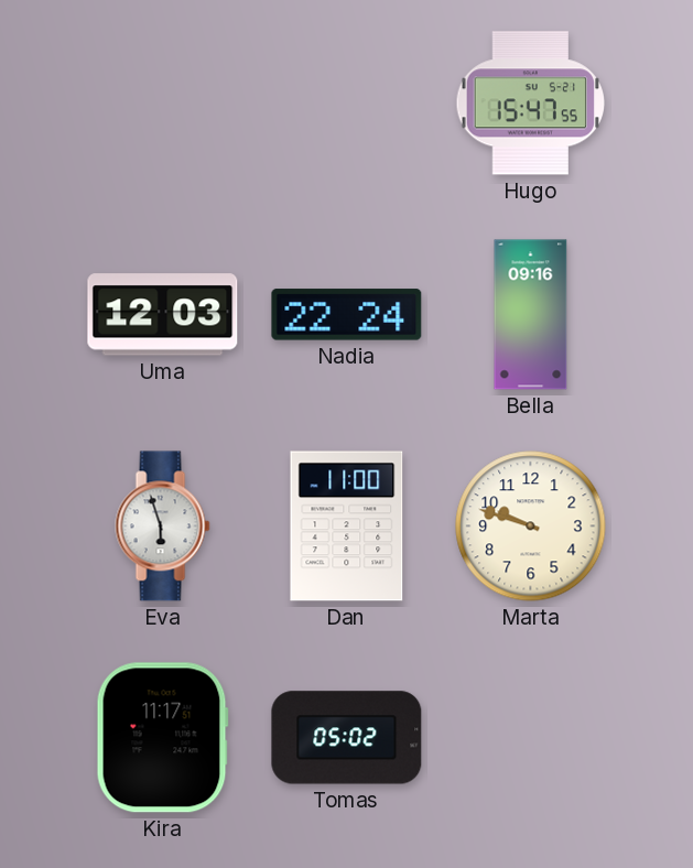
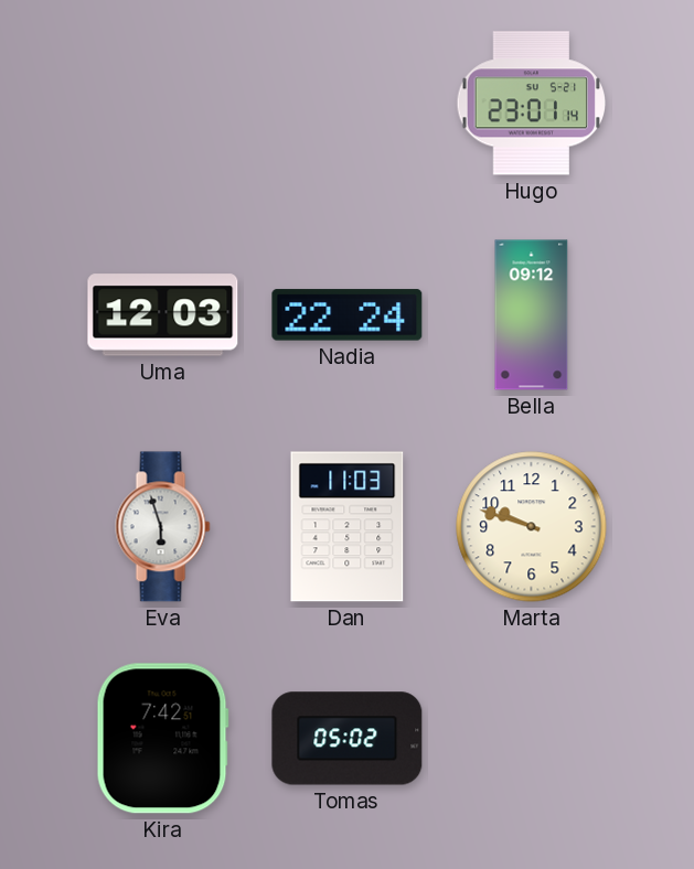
Hugo: 15:47 -> 23:01
Bella: 09:16 -> 09:12
Dan: 11:00 -> 11:03
Kira: 11:17 -> 7:42
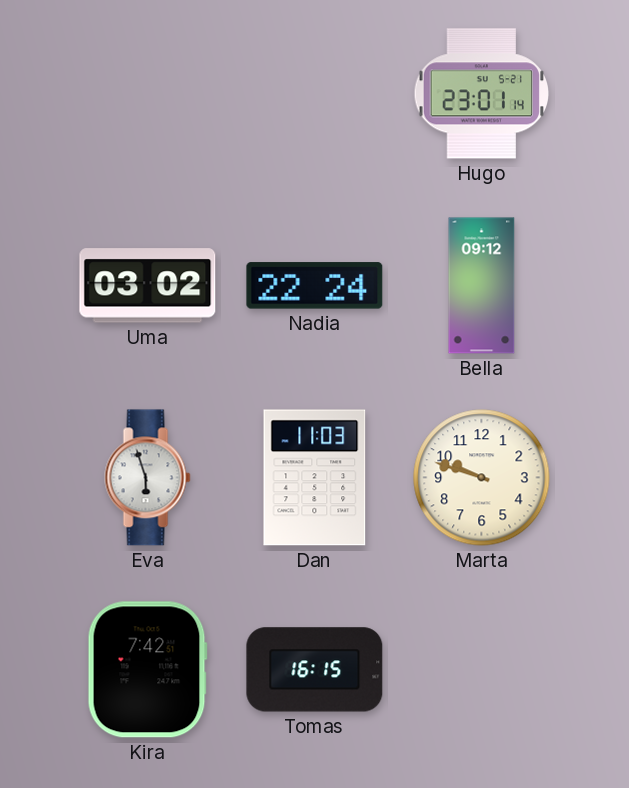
Uma: 12:03 -> 03:02
Tomas: 05:02 -> 16:15
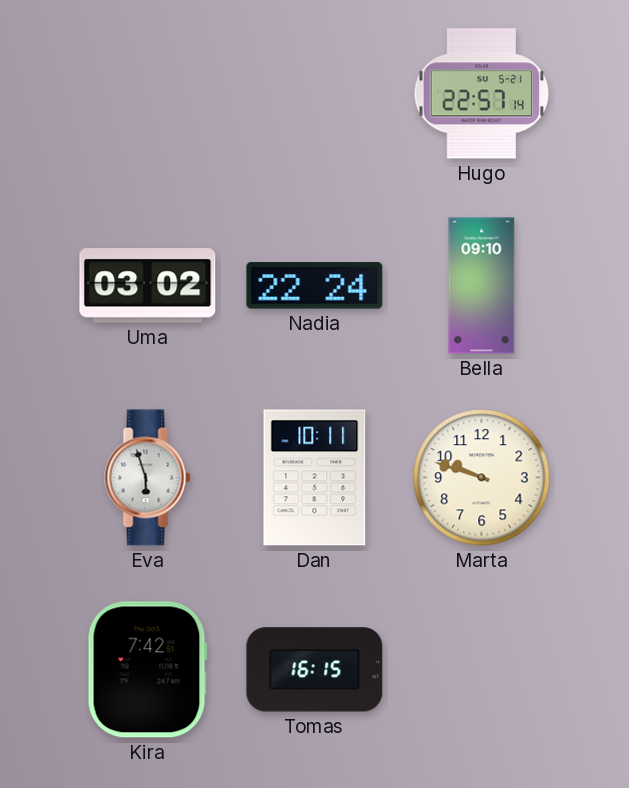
Hugo: 23:01 -> 22:57
Bella: 09:12 -> 09:10
Dan: 11:03 -> 10:11
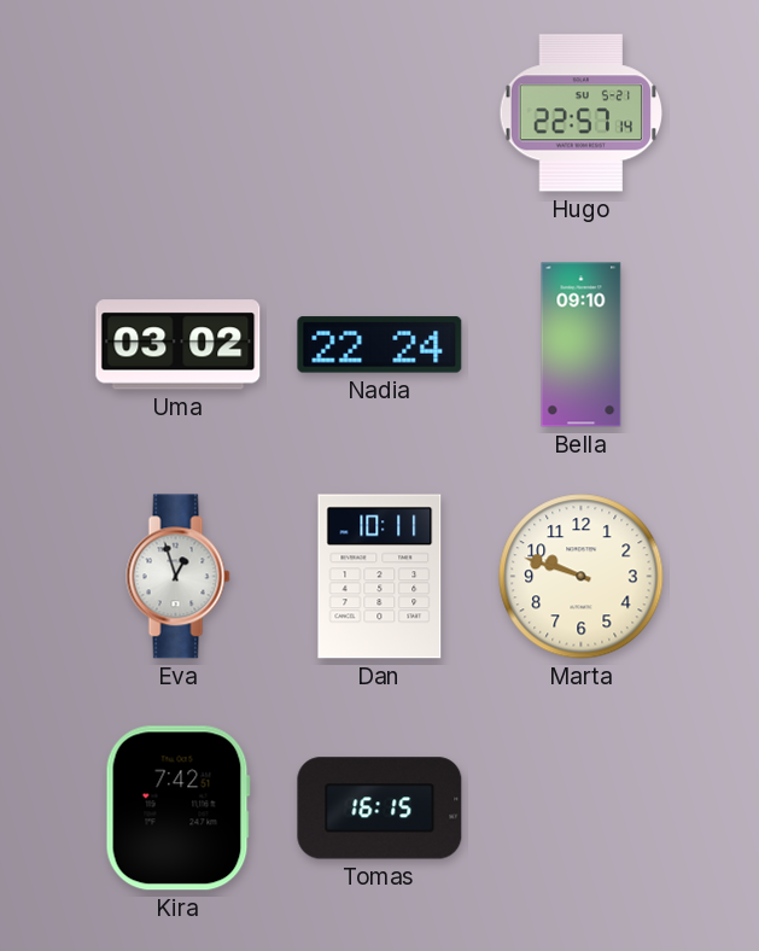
Eva: 5:57 -> 12:57
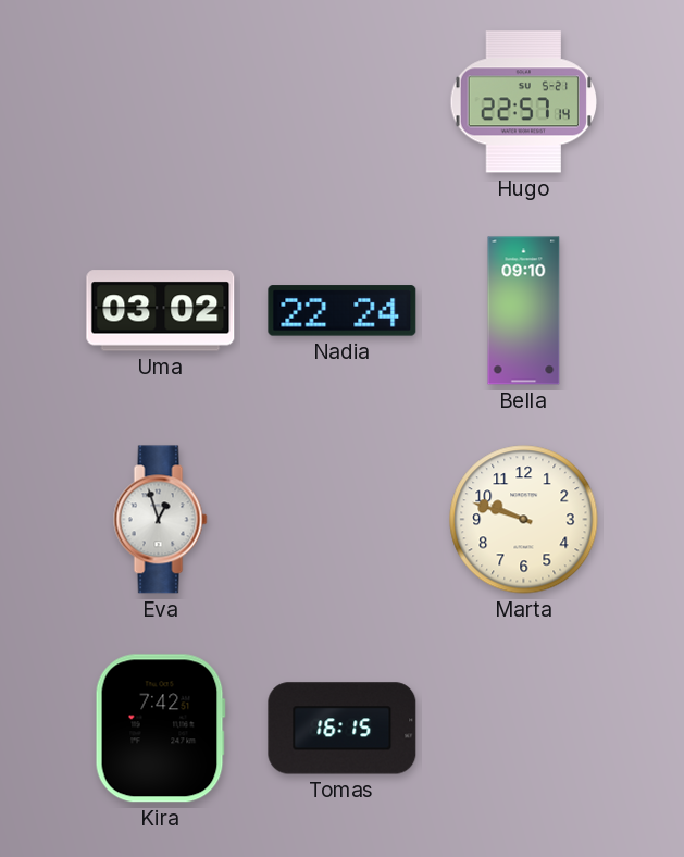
Dan: 10:11 -> none
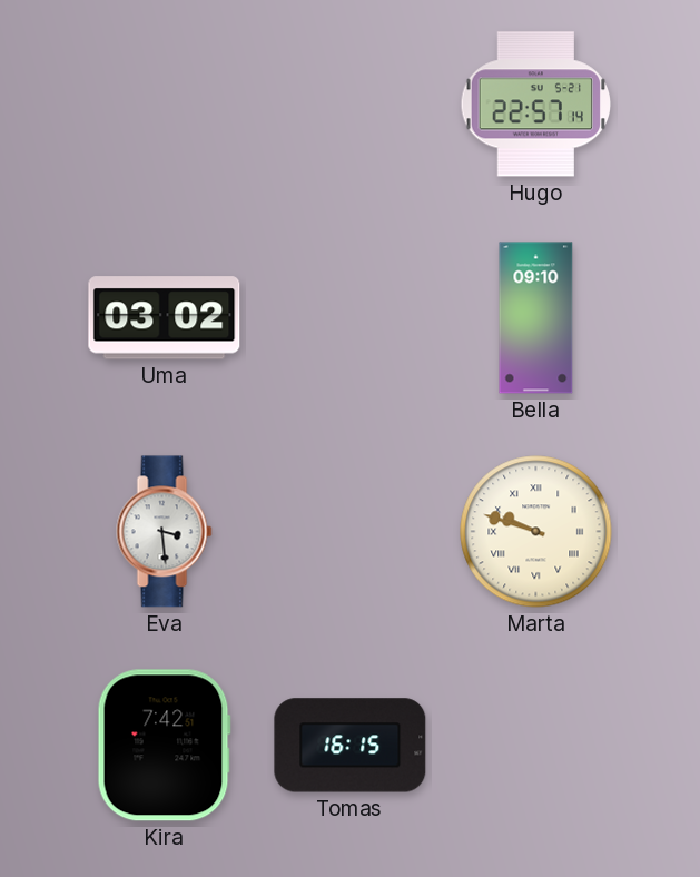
Nadia: 22:24 -> none
Eva: 12:57 -> 3:29
Marta numerals: Arabic -> Roman
